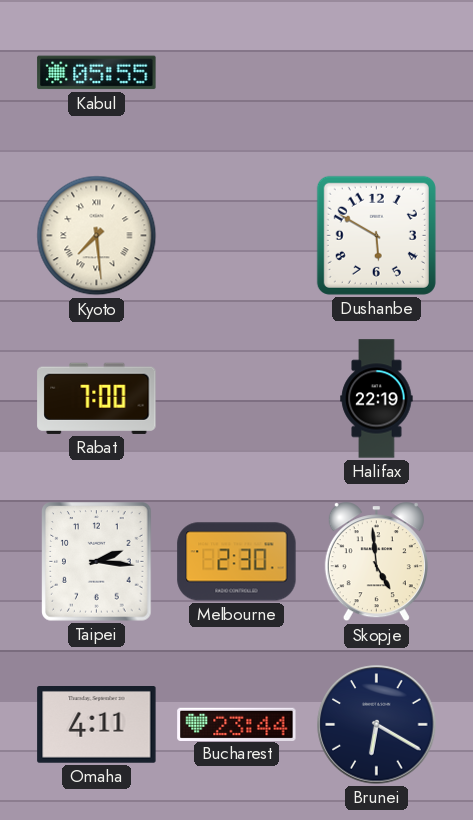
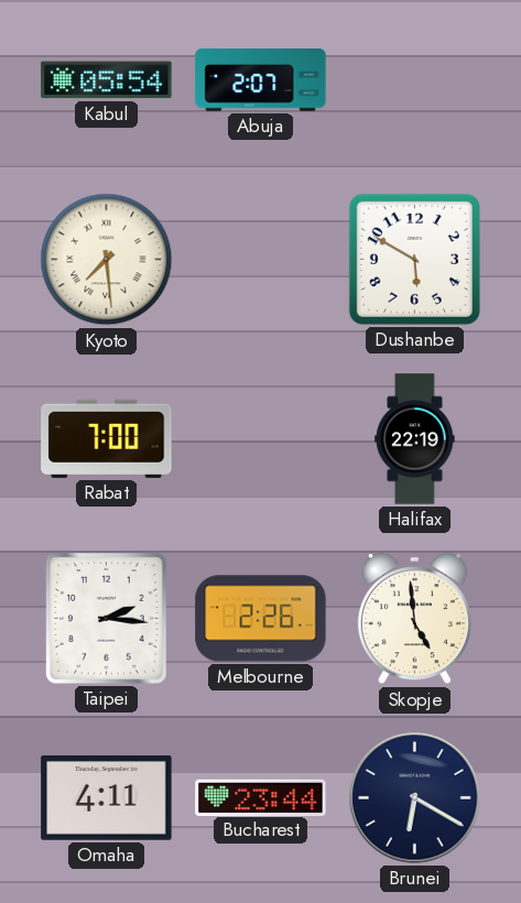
Kabul: 05:55 -> 05:54
Abuja: none -> 2:07
Melbourne: 2:30 -> 2:26
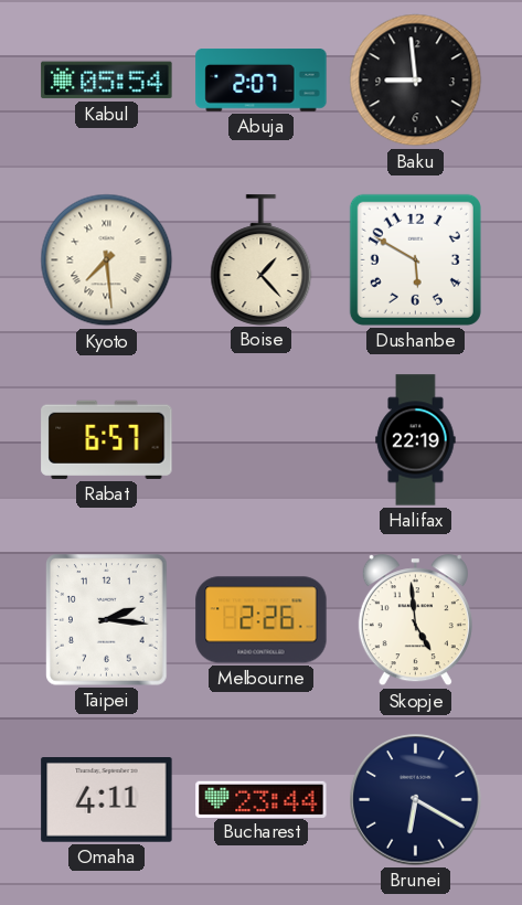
Baku: none -> 8:59
Boise: none -> 1:23
Rabat: 7:00 -> 6:57
